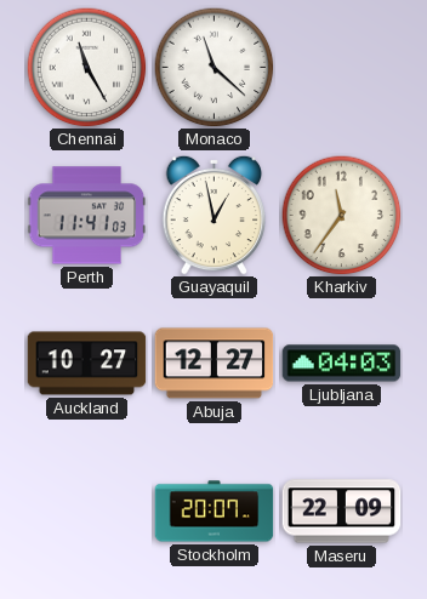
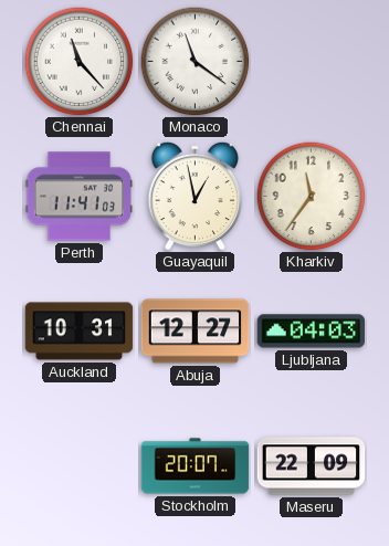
Chennai: 11:25 -> 11:23
Monaco: 11:22 -> 11:21
Auckland: 10:27 -> 10:31
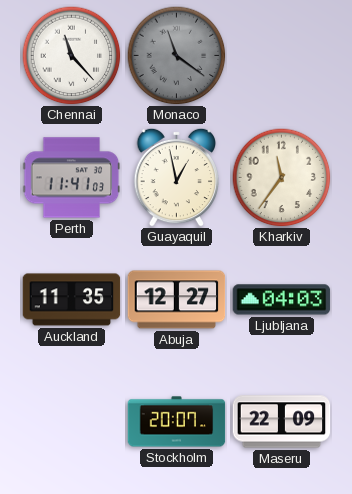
Monaco dial: white -> grey
Auckland: 10:31 -> 11:35
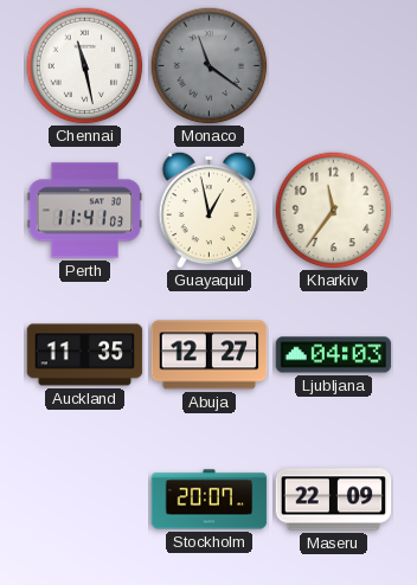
Chennai: 11:23 -> 11:28
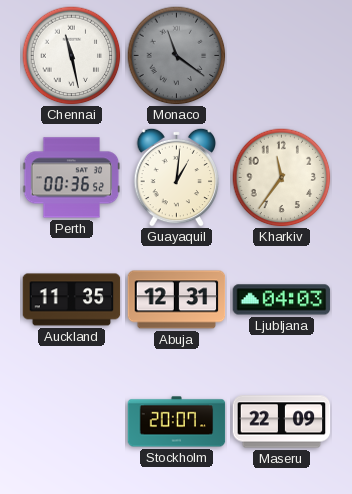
Perth: 11:41 -> 00:36
Guayaquil: 12:58 -> 1:01
Abuja: 12:27 -> 12:31
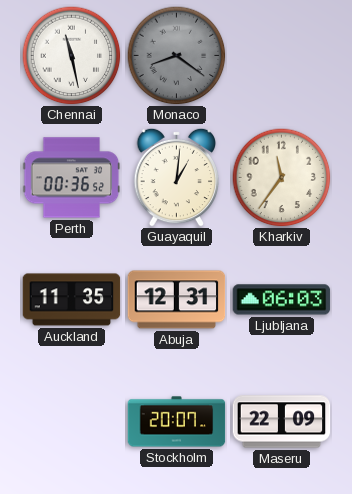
Monaco: 11:21 -> 8:21
Ljubljana: 04:03 -> 06:03
